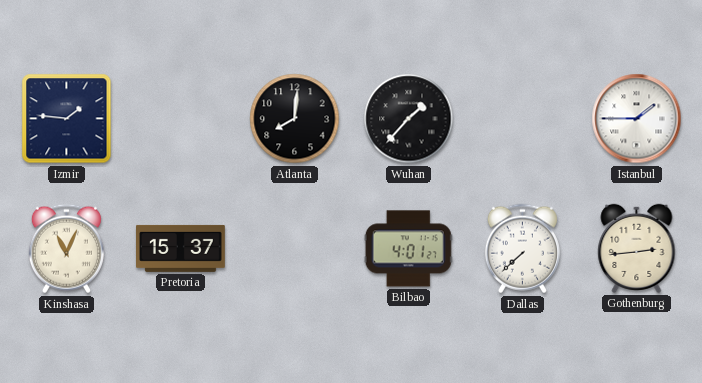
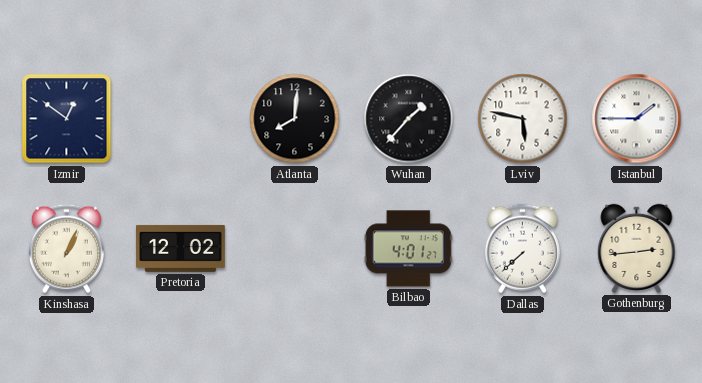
Izmir: 1:46 -> 12:51
Lviv: none -> 5:47
Kinshasa: 11:04 -> 1:04
Pretoria: 15:37 -> 12:02
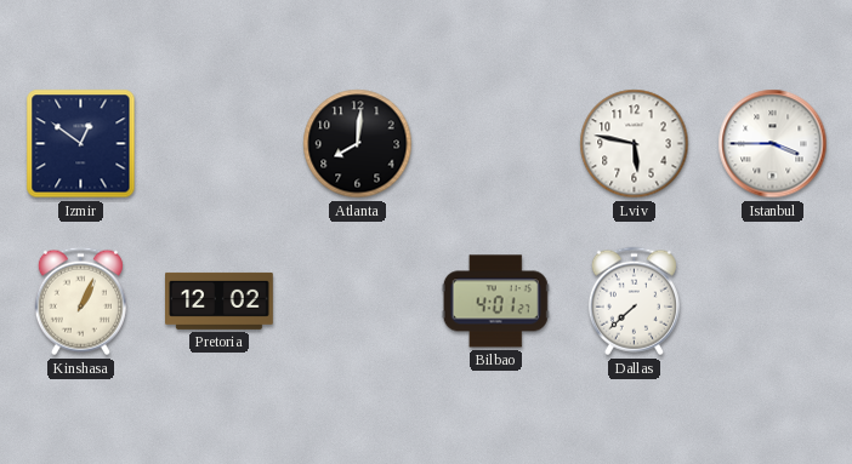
Wuhan: 1:37 -> none
Istanbul: 1:45 -> 3:45
Gothenburg: 2:44 -> none
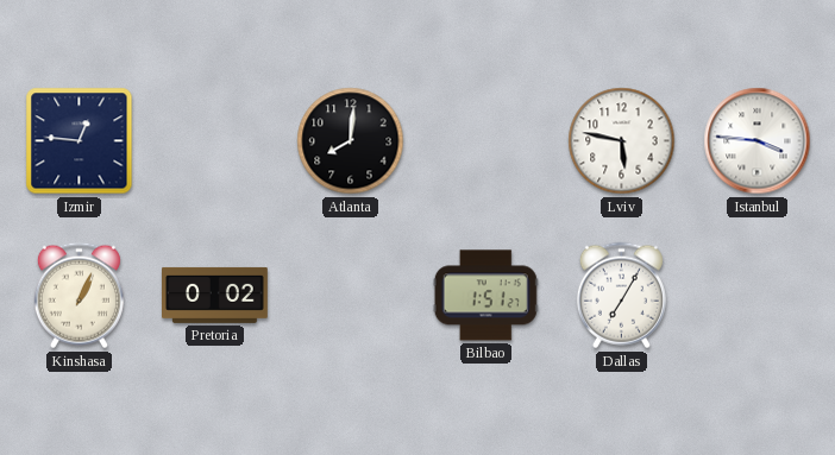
Izmir: 12:51 -> 12:46
Istanbul: 3:45 -> 3:46
Pretoria: 12:02 -> 0:02
Bilbao: 4:01 -> 1:51
Dallas: 7:38 -> 7:05
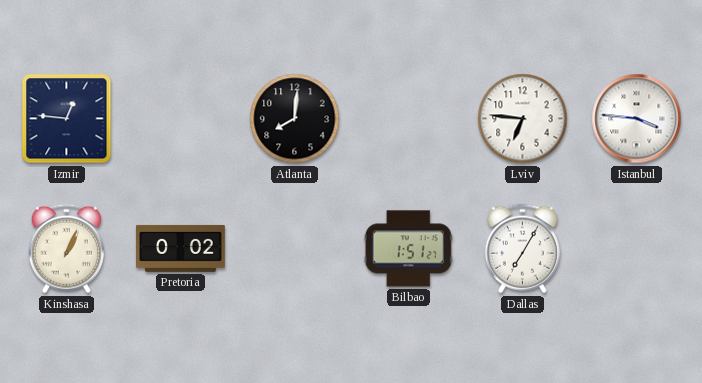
Lviv: 5:47 -> 6:46
